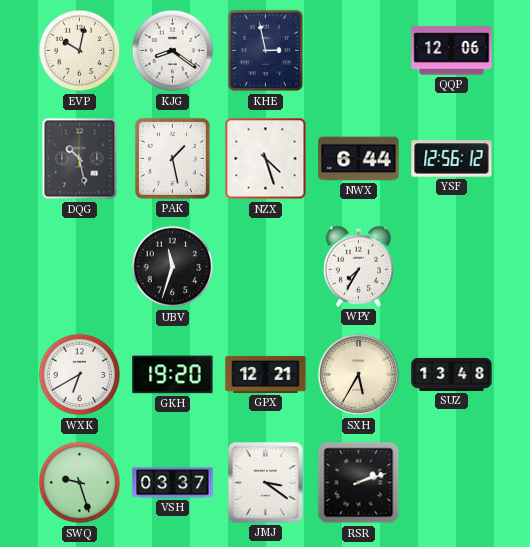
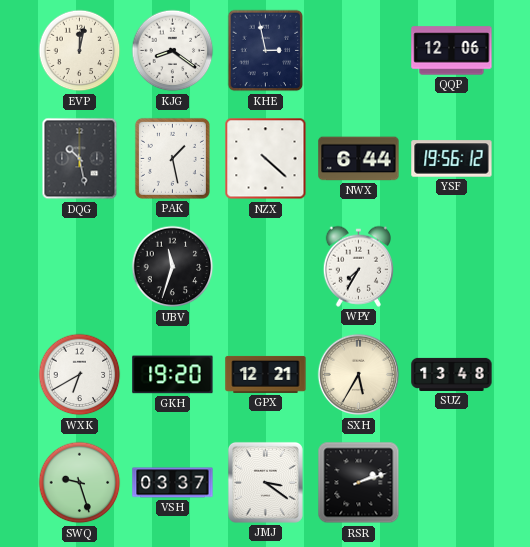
EVP: 10:02 -> 12:02
NZX: 4:27 -> 4:22
YSF: 12:56 -> 19:56
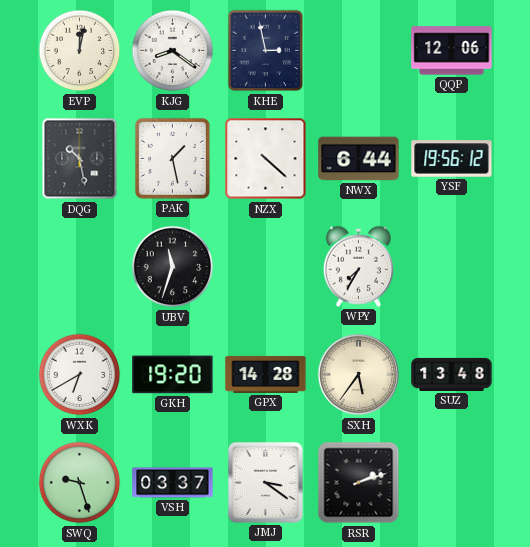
GPX: 12:21 -> 14:28
SXH: 5:35 -> 5:36
